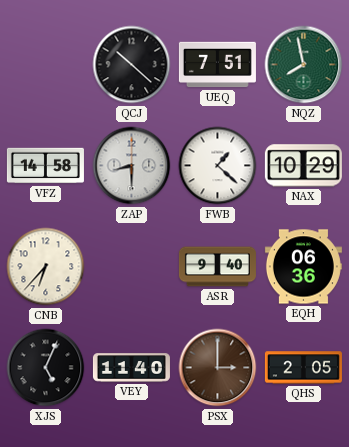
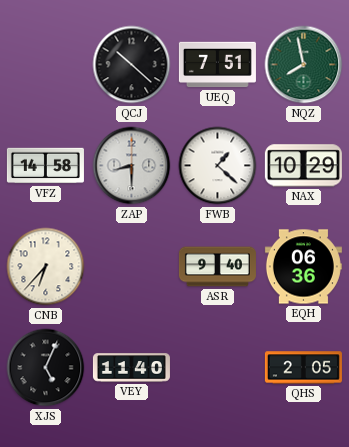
PSX: 3:00 -> none
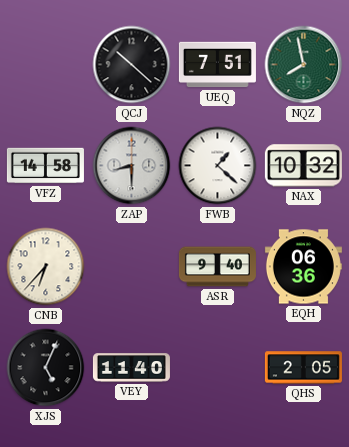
NAX: 10:29 -> 10:32
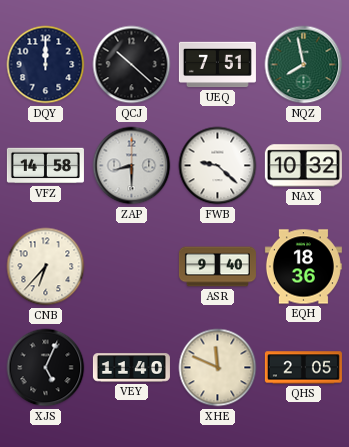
DQY: none -> 12:00
FWB: 1:22 -> 9:22
EQH: 06:36 -> 18:36
XHE: none -> 11:49
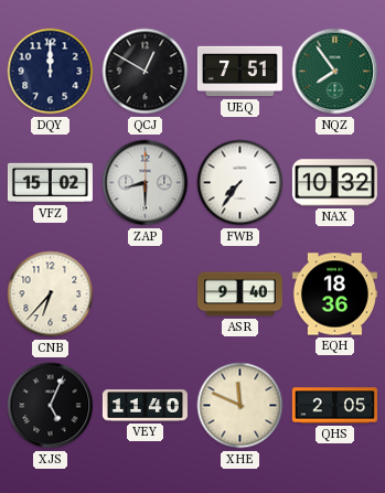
QCJ: 10:22 -> 12:50
NQZ: 7:58 -> 7:54
VFZ: 14:58 -> 15:02
FWB: 9:22 -> 7:36
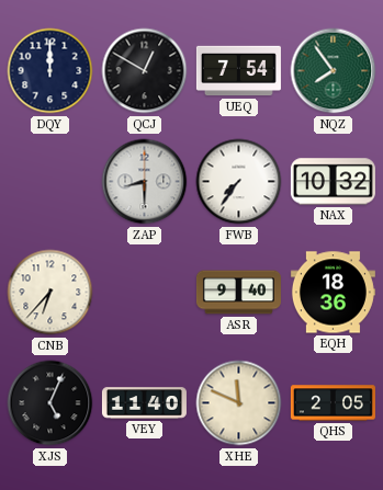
UEQ: 7:51 -> 7:54
VFZ: 15:02 -> none
